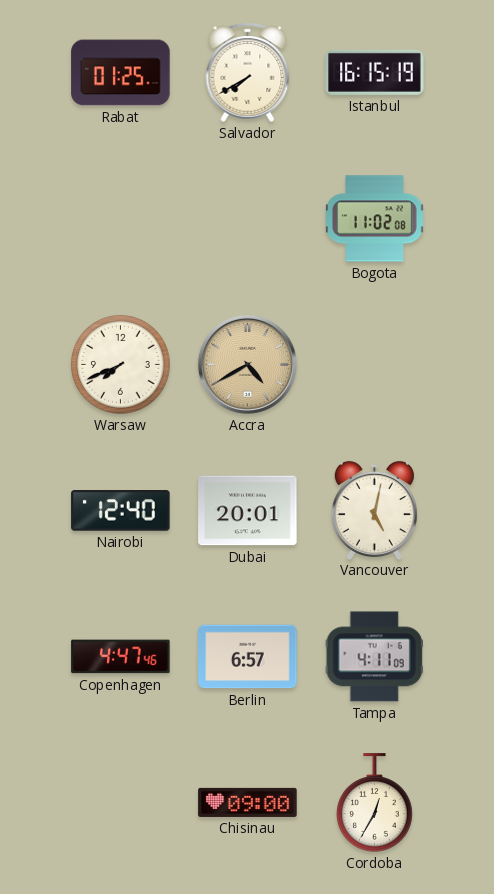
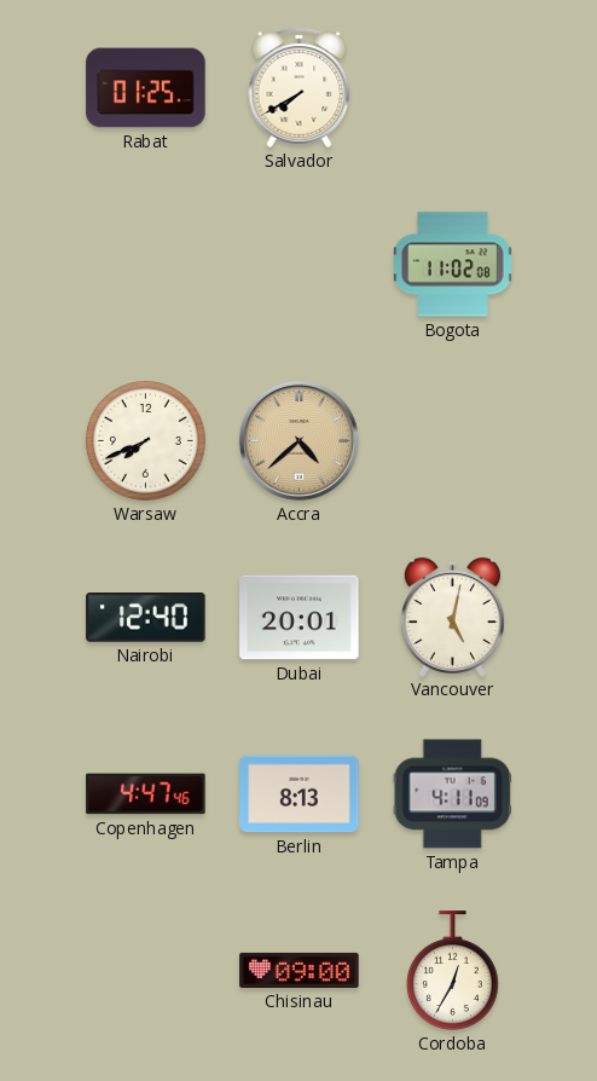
Istanbul: 16:15 -> none
Accra: 4:40 -> 4:38
Berlin: 6:57 -> 8:13
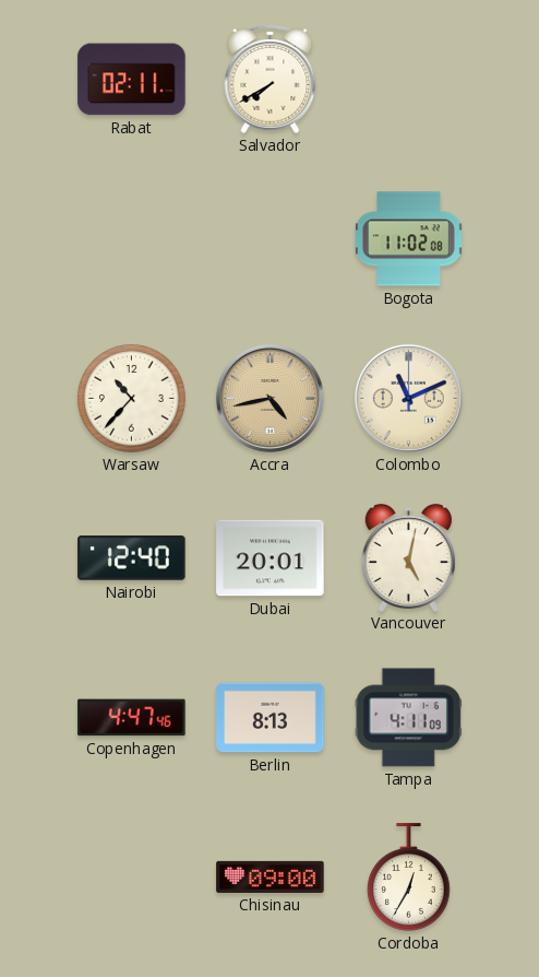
Rabat: 01:25 -> 02:11
Warsaw: 7:41 -> 10:37
Accra: 4:38 -> 4:43
Colombo: none -> 11:11
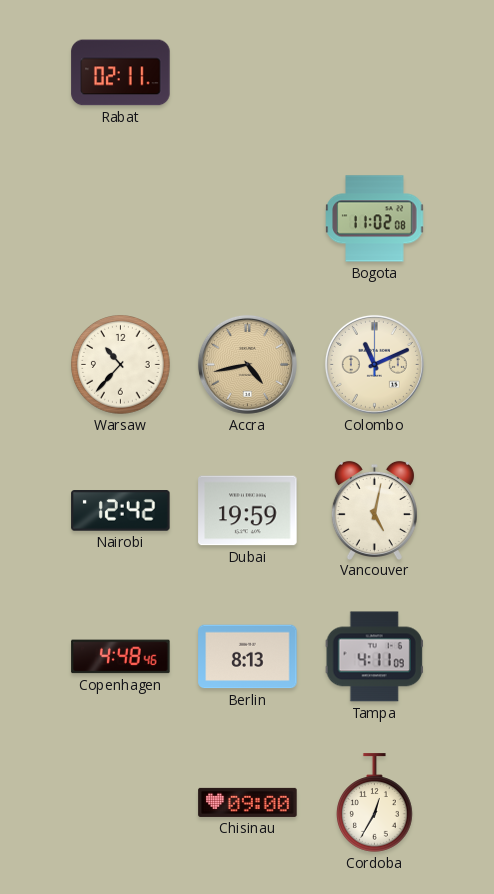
Salvador: 7:40 -> none
Nairobi: 12:40 -> 12:42
Dubai: 20:01 -> 19:59
Copenhagen: 4:47 -> 4:48
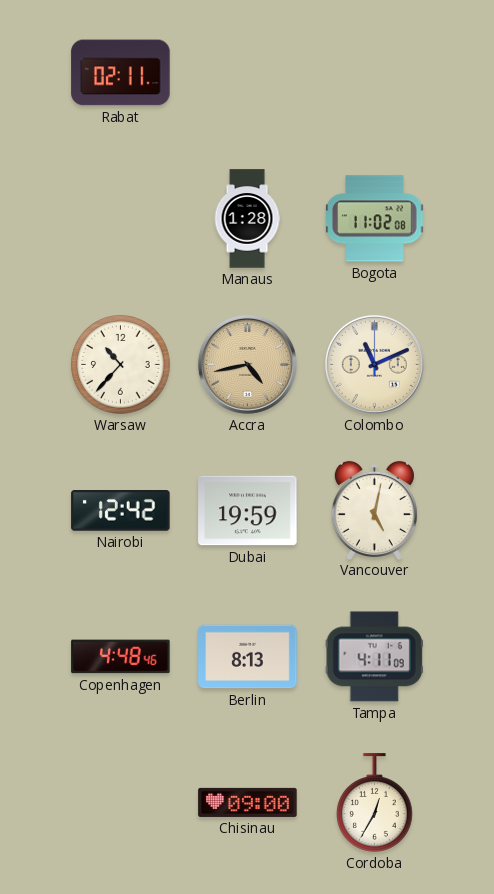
Manaus: none -> 1:28
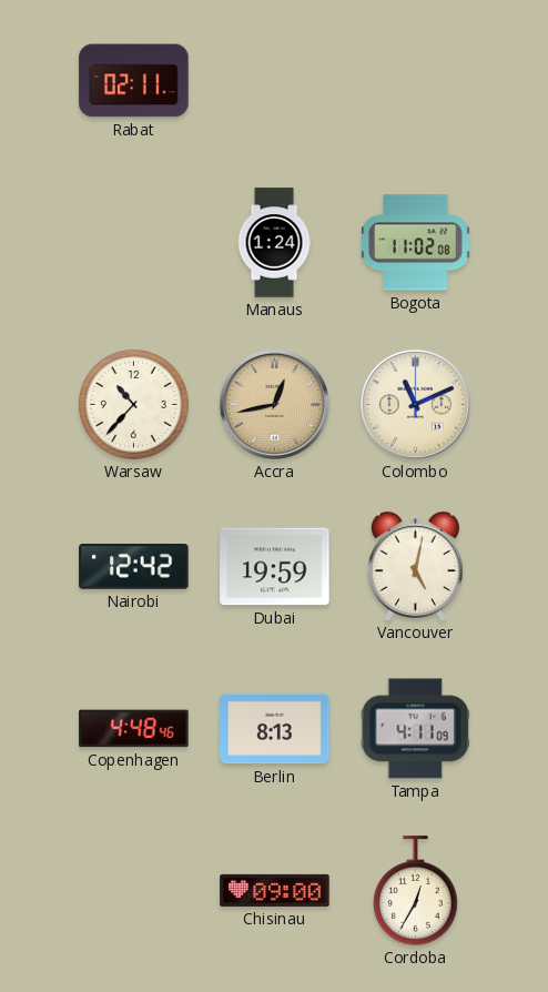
Manaus: 1:28 -> 1:24
Accra: 4:43 -> 12:43
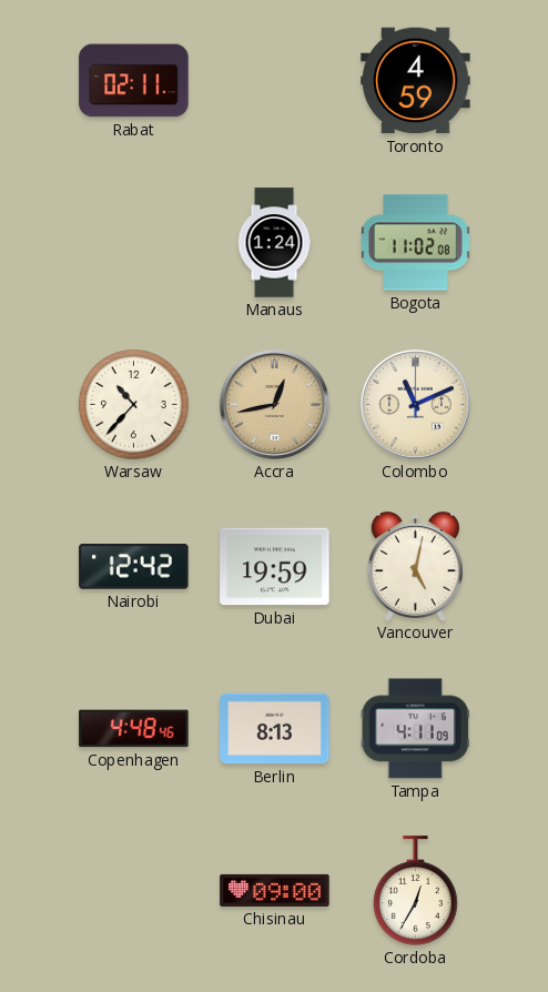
Toronto: none -> 4:59
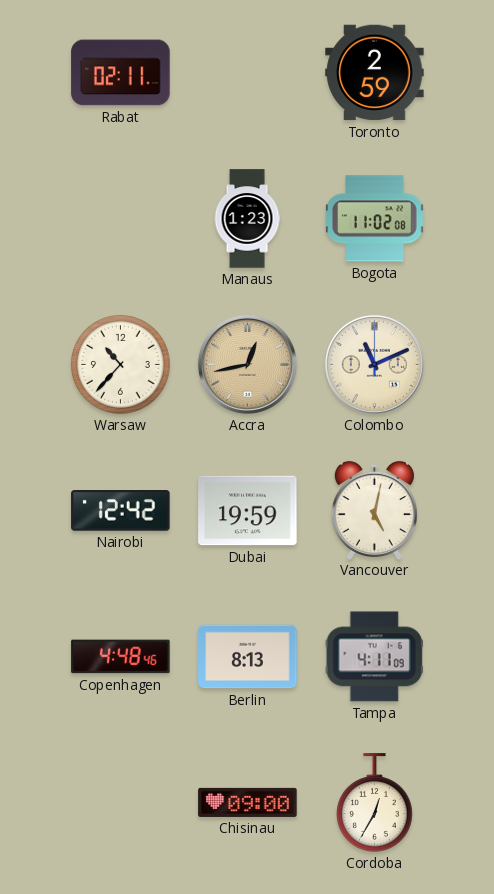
Toronto: 4:59 -> 2:59
Manaus: 1:24 -> 1:23
